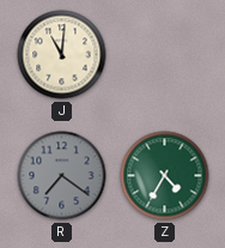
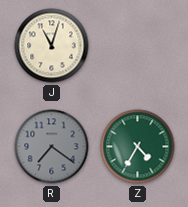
J: 11:01 -> 11:03
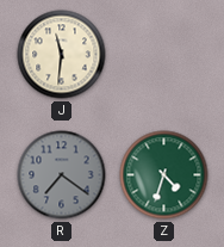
J: 11:03 -> 11:31
Z: 4:35 -> 4:33
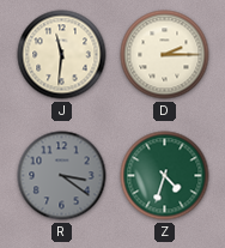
D: none -> 2:15
R: 7:21 -> 3:21
